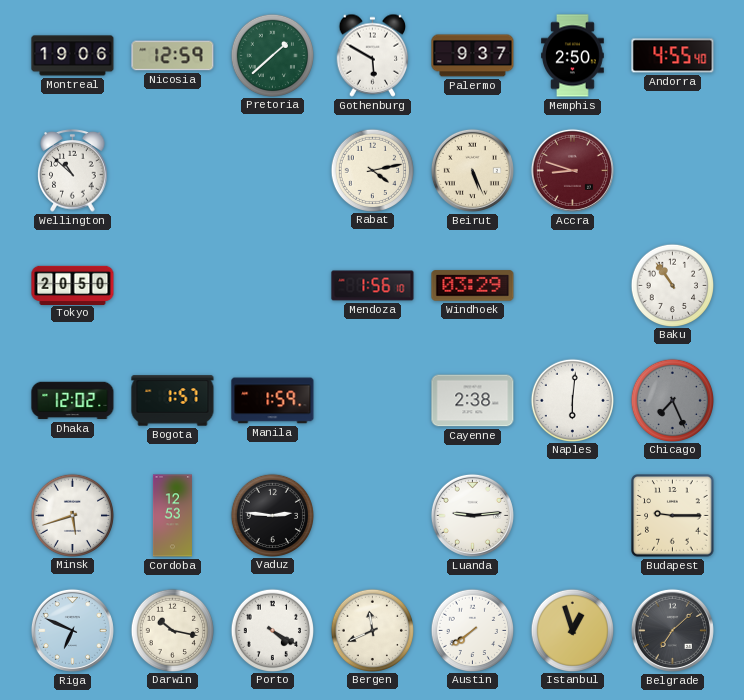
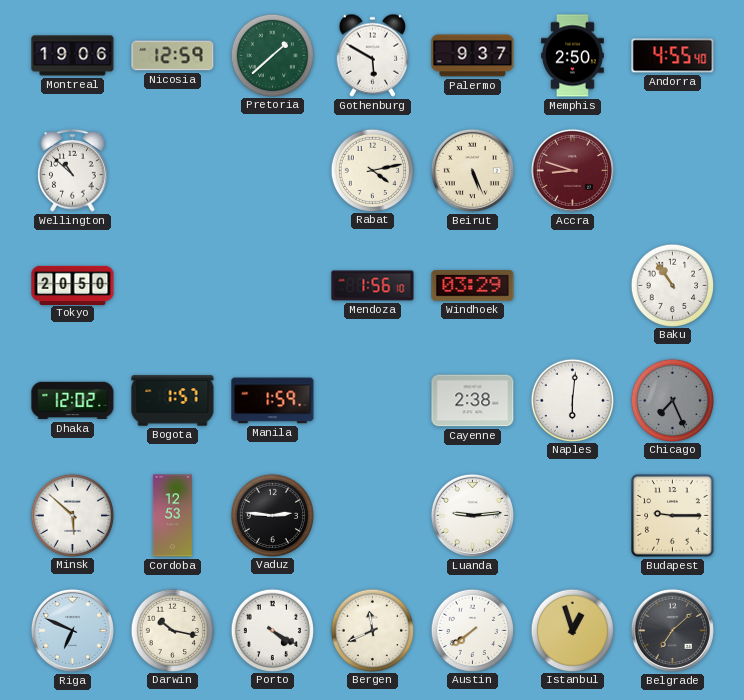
Minsk: 5:42 -> 5:52
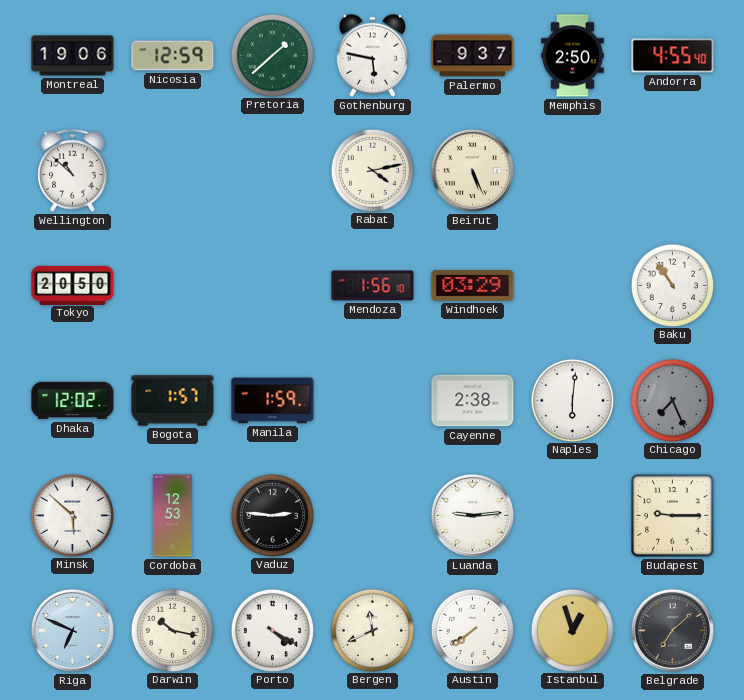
Gothenburg: 5:50 -> 5:47
Accra: 8:48 -> none
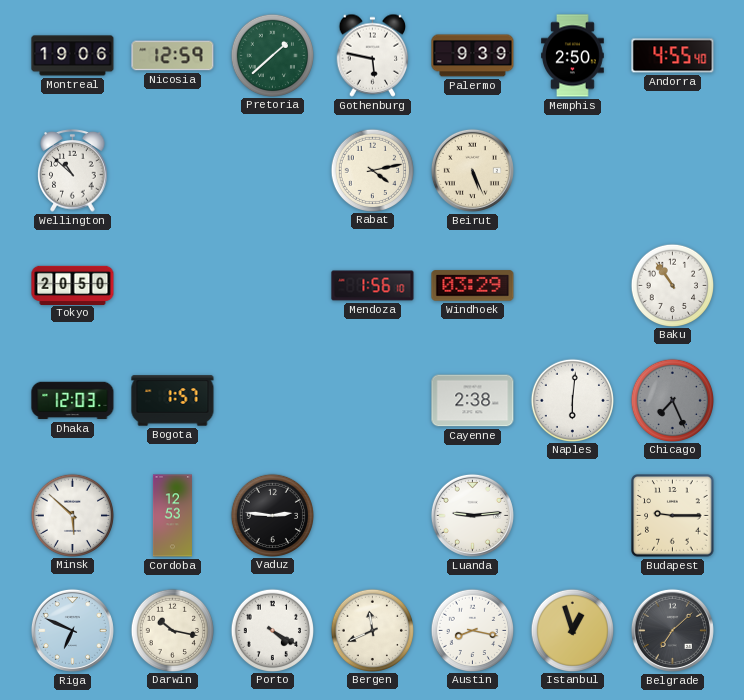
Palermo: 9:37 -> 9:39
Dhaka: 12:02 -> 12:03
Manila: 1:59 -> none
Austin: 7:39 -> 8:17
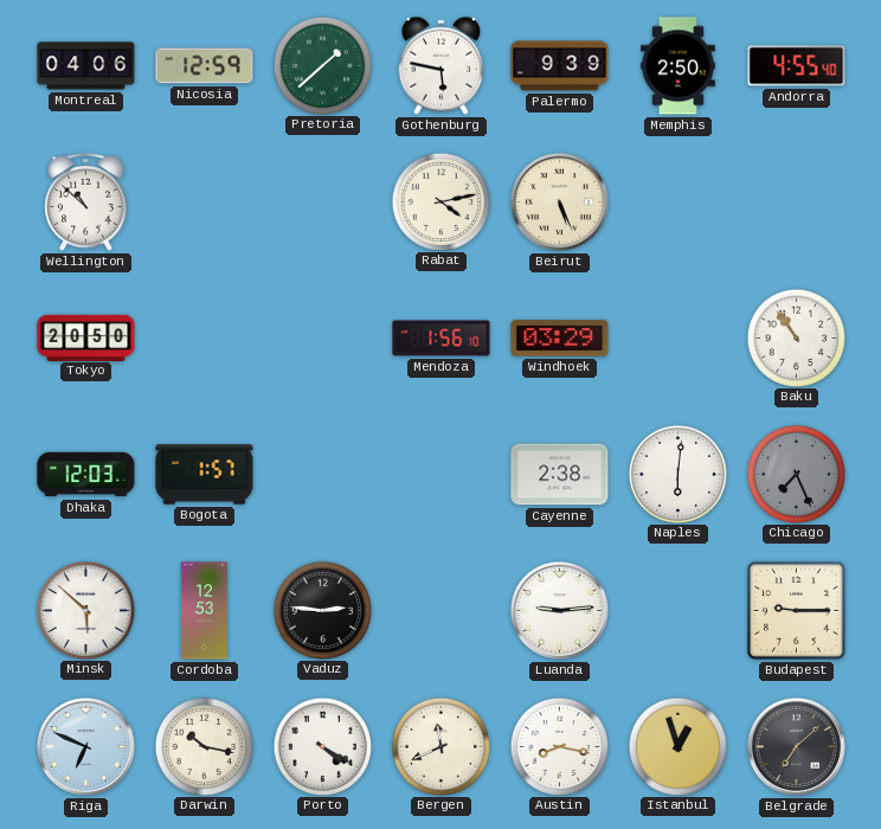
Montreal: 19:06 -> 04:06
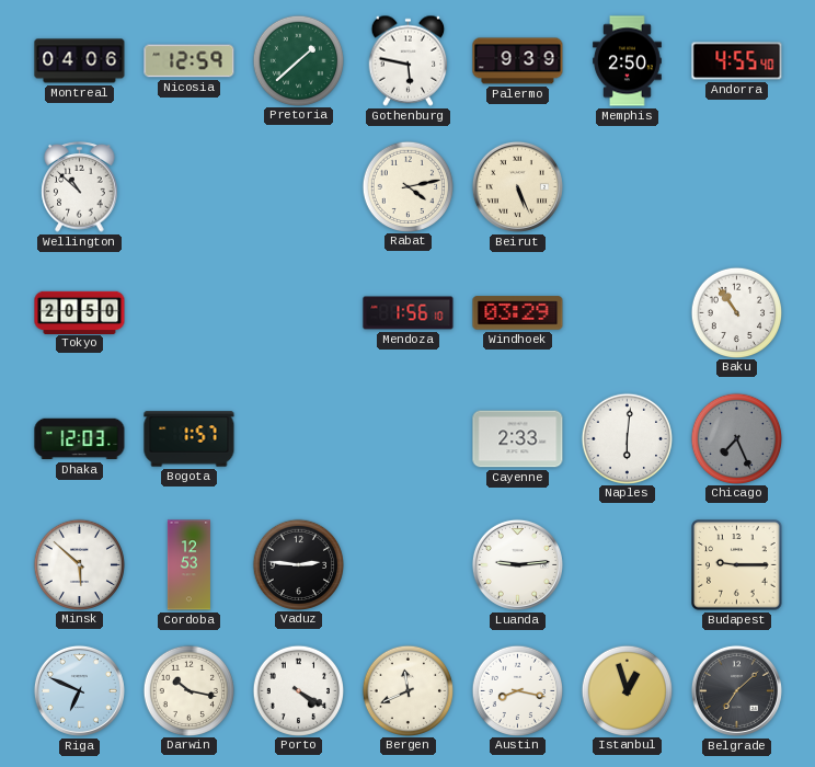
Cayenne: 2:38 -> 2:33
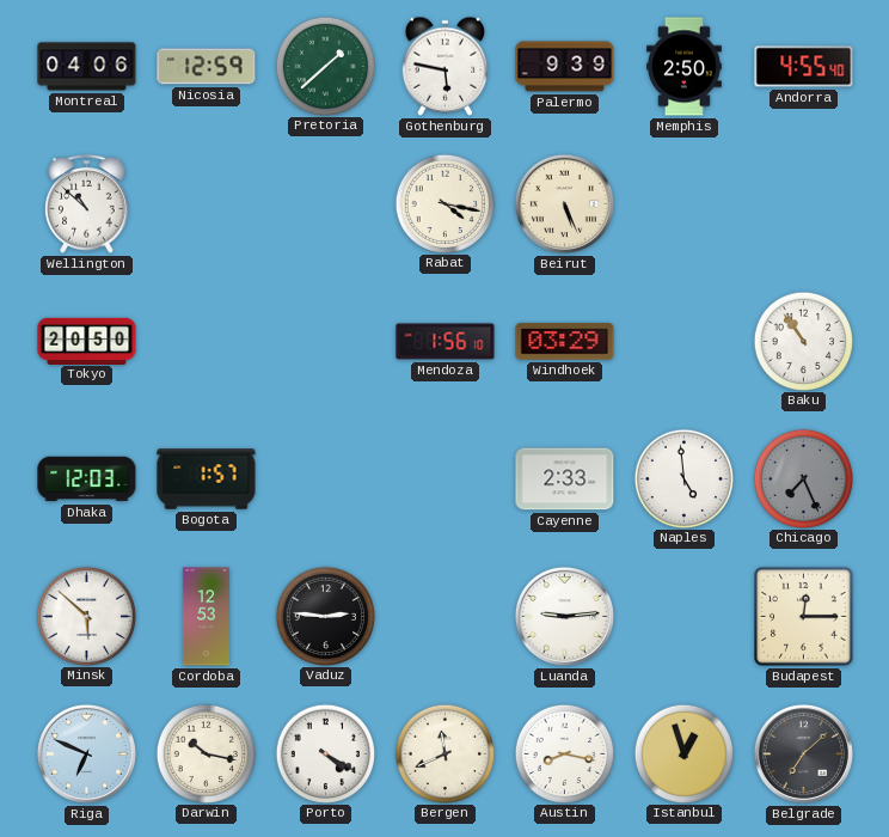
Rabat: 4:13 -> 4:17
Naples: 6:01 -> 4:59
Budapest: 9:15 -> 12:15
